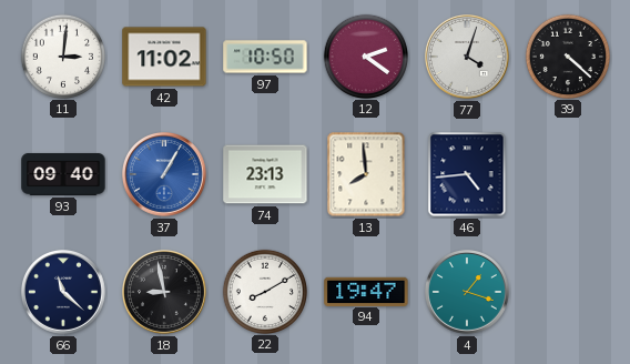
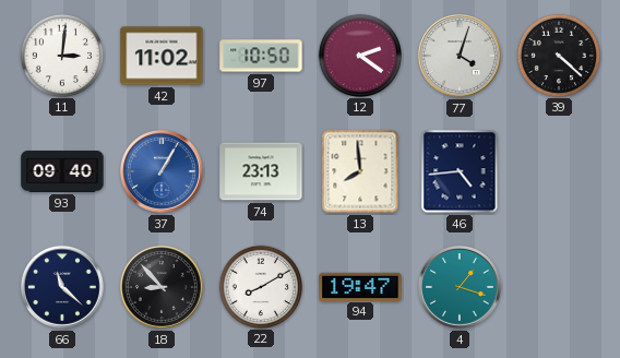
18: 8:58 -> 8:53
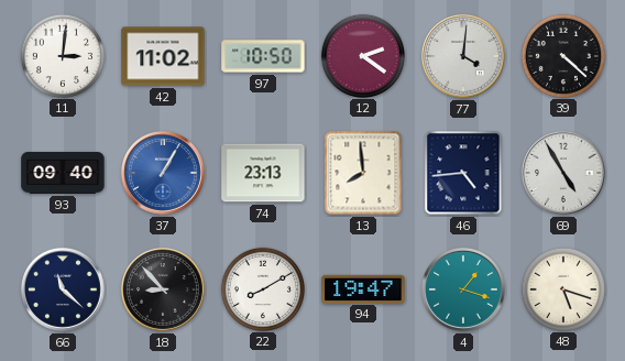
77: 4:03 -> 4:01
69: none -> 4:55
48: none -> 5:18
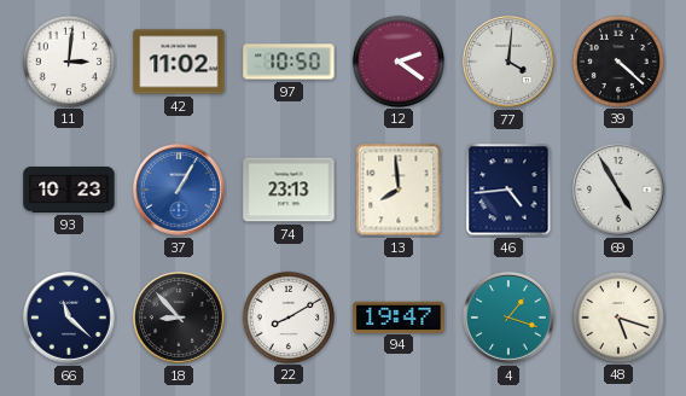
93: 09:40 -> 10:23
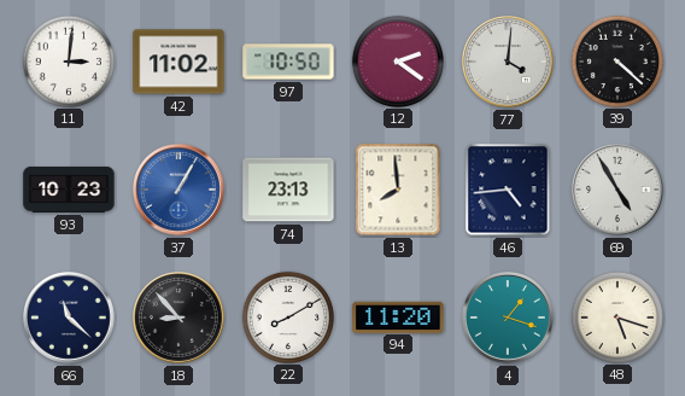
94: 19:47 -> 11:20
